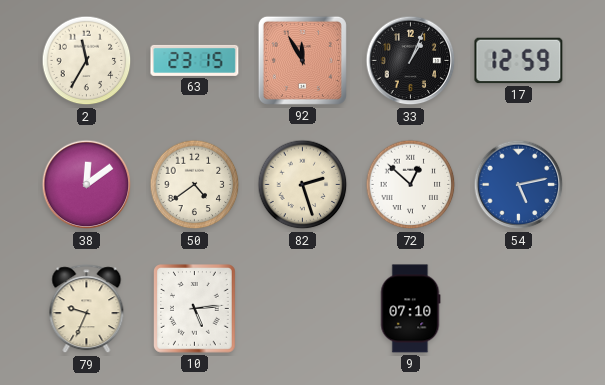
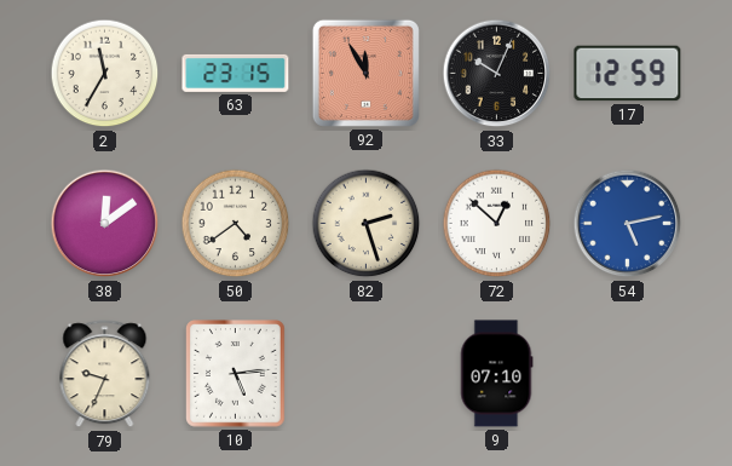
33: 1:04 -> 10:04
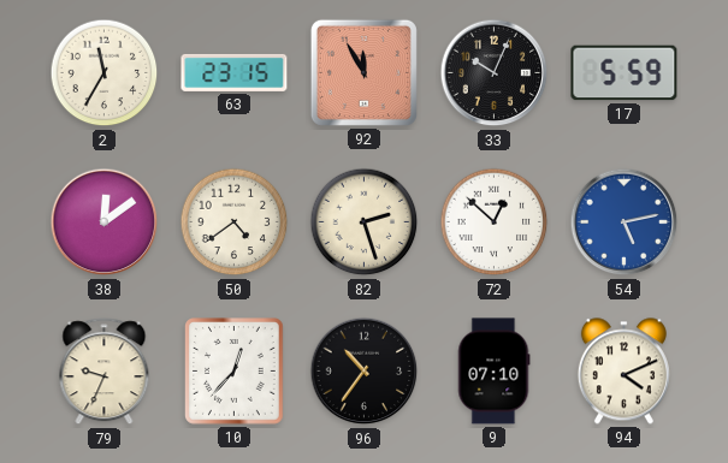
17: 12:59 -> 5:59
10: 5:14 -> 12:37
96: none -> 10:36
94: none -> 4:11
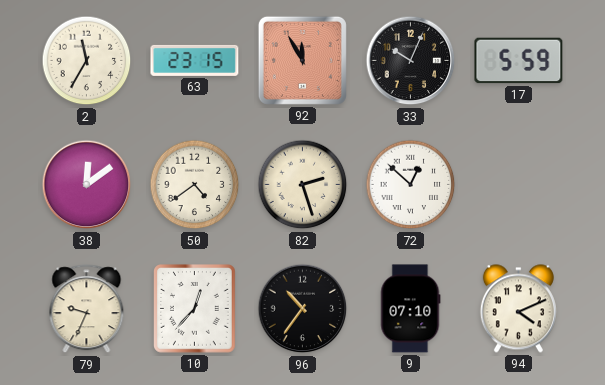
54: 5:13 -> none
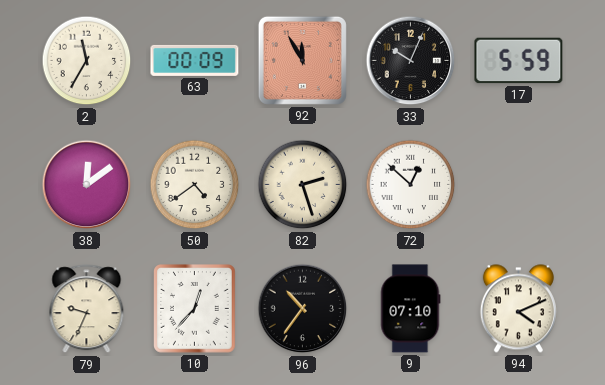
63: 23:15 -> 00:09
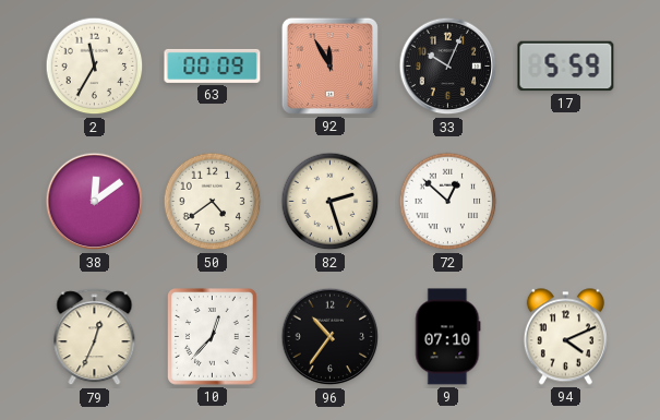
79: 9:34 -> 12:34
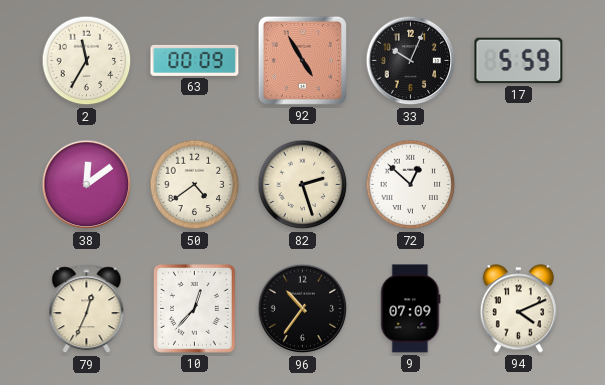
92: 11:55 -> 4:55
9: 07:10 -> 07:09
